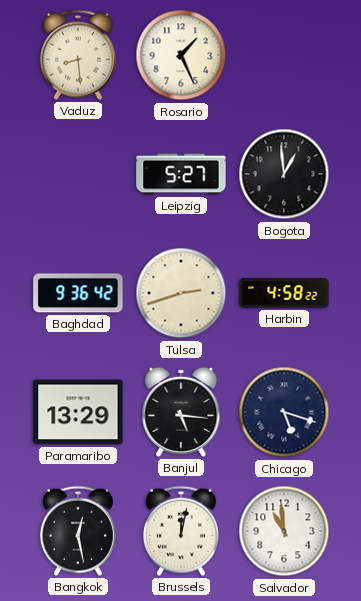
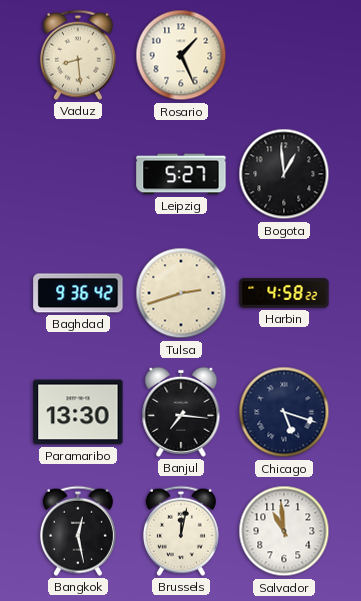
Paramaribo: 13:29 -> 13:30
Banjul: 5:16 -> 7:16
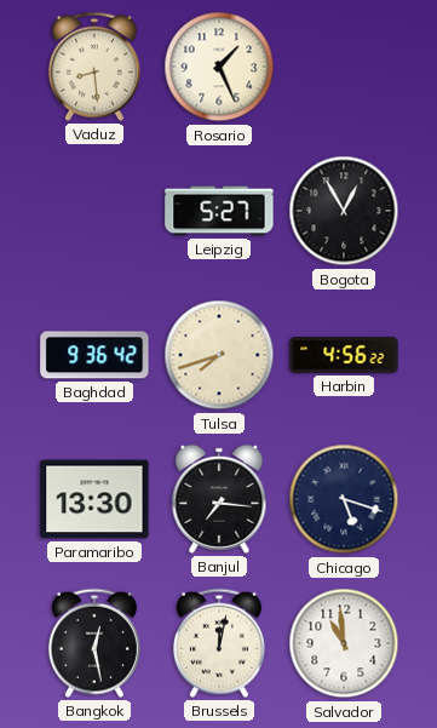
Bogota: 12:59 -> 12:55
Tulsa: 2:42 -> 7:42
Harbin: 4:58 -> 4:56
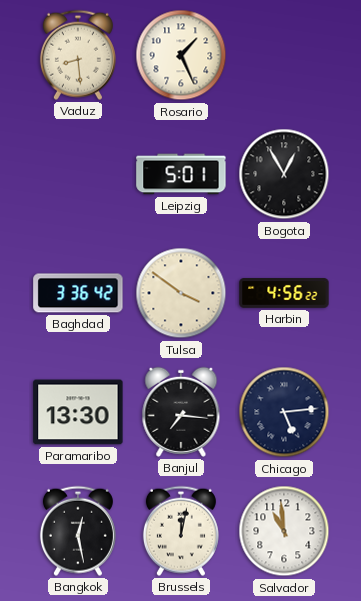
Leipzig: 5:27 -> 5:01
Baghdad: 9:36 -> 3:36
Tulsa: 7:42 -> 3:51
Chicago: 5:18 -> 5:14
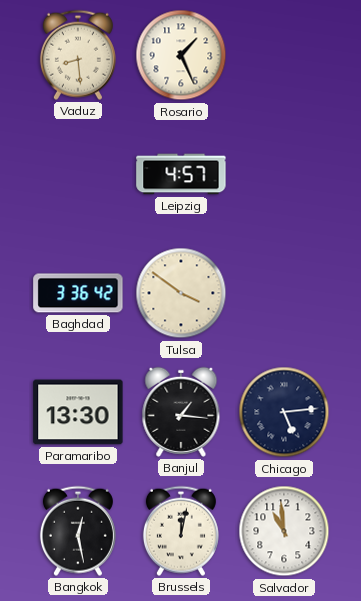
Leipzig: 5:01 -> 4:57
Bogota: 12:55 -> none
Harbin: 4:56 -> none
Banjul: 7:16 -> 1:16
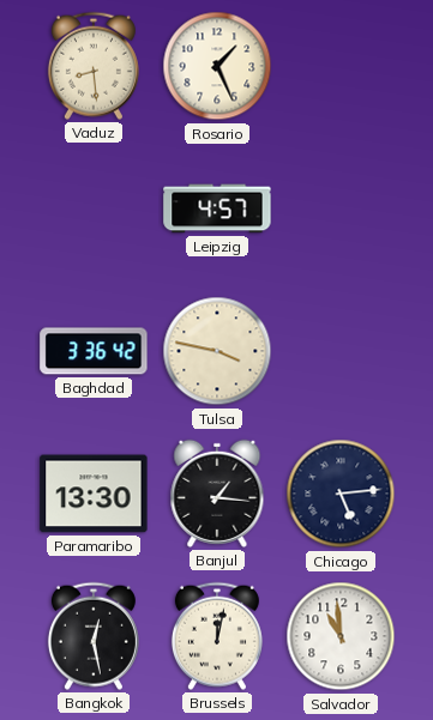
Tulsa: 3:51 -> 3:47
